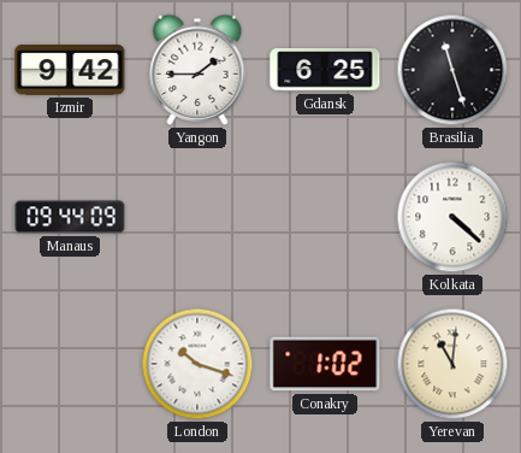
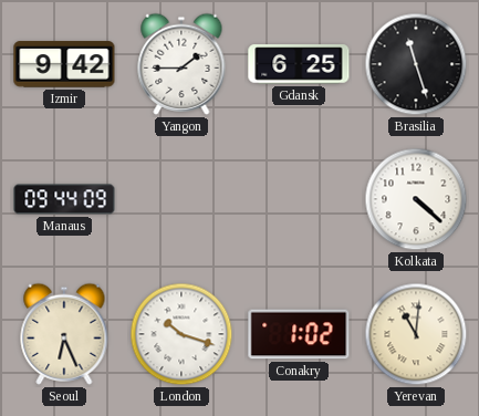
Seoul: none -> 6:26
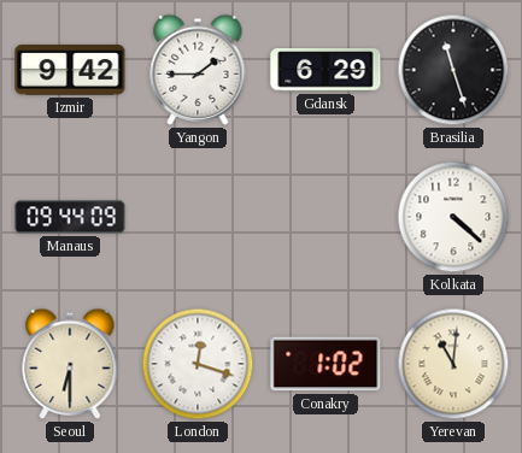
Gdansk: 6:25 -> 6:29
Seoul: 6:26 -> 6:30
London: 10:18 -> 12:18
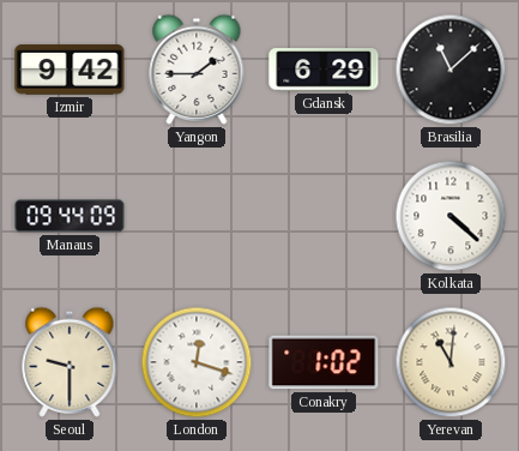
Brasilia: 11:27 -> 11:08
Seoul: 6:30 -> 9:30
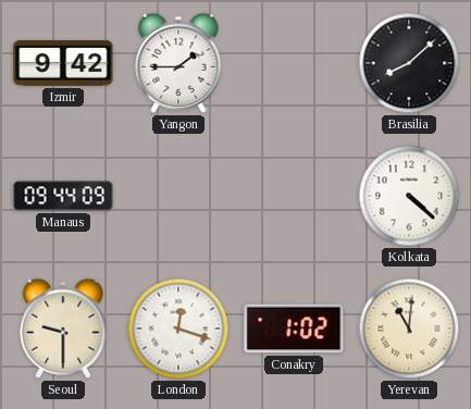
Gdansk: 6:29 -> none
Brasilia: 11:08 -> 8:08
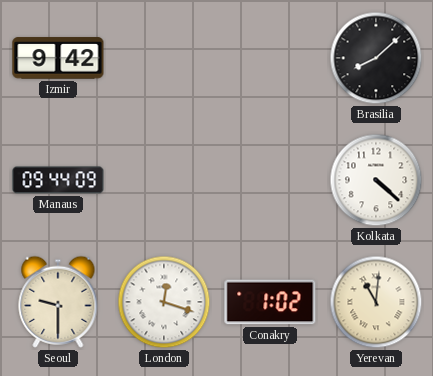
Yangon: 1:45 -> none
